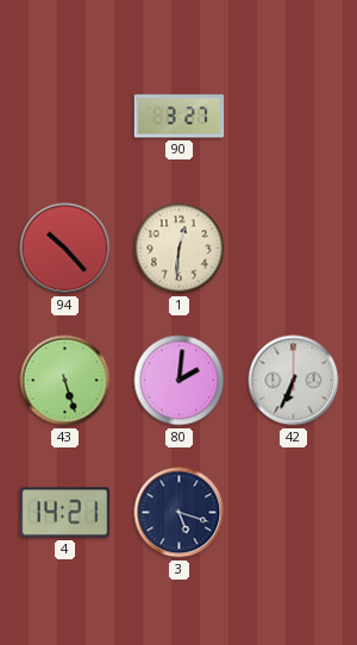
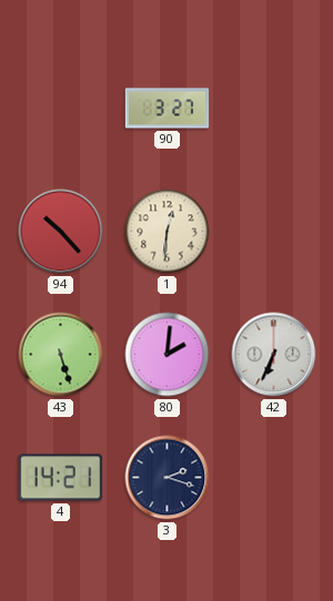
3: 5:18 -> 2:18
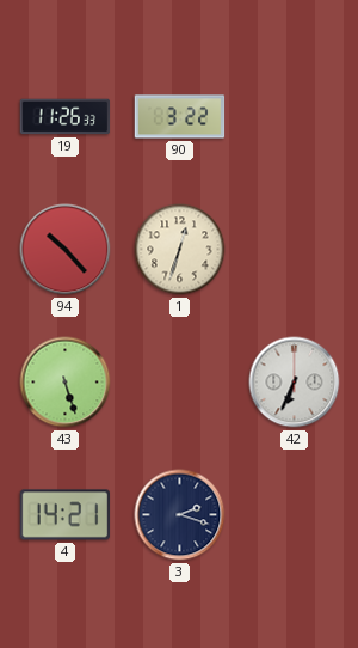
19: none -> 11:26
90: 3:27 -> 3:22
1: 12:31 -> 12:33
80: 2:01 -> none
